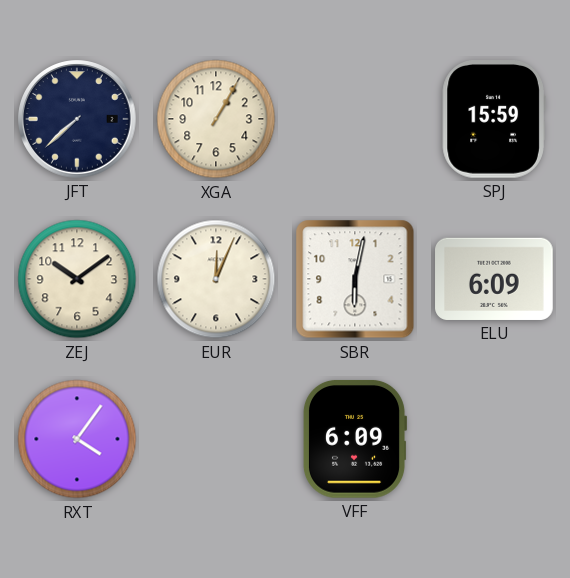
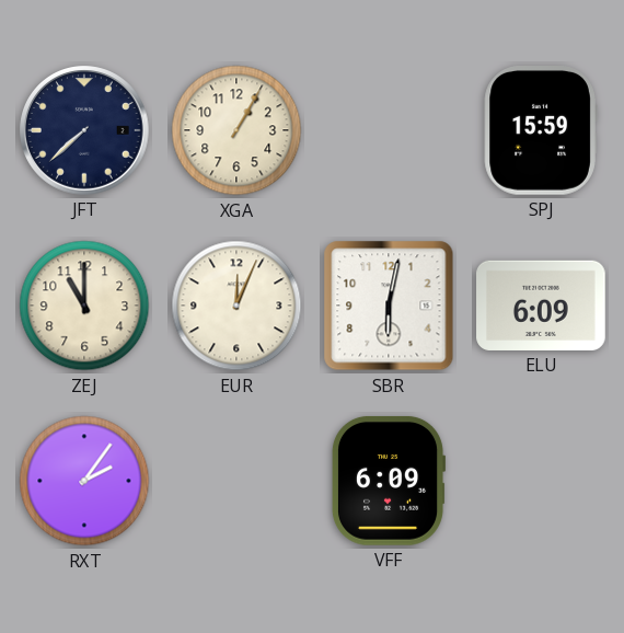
ZEJ: 10:09 -> 11:00
RXT: 4:06 -> 2:06
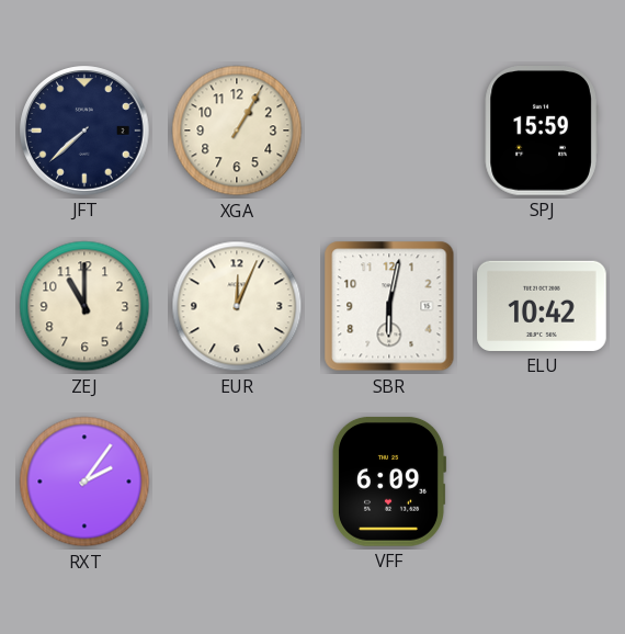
ELU: 6:09 -> 10:42
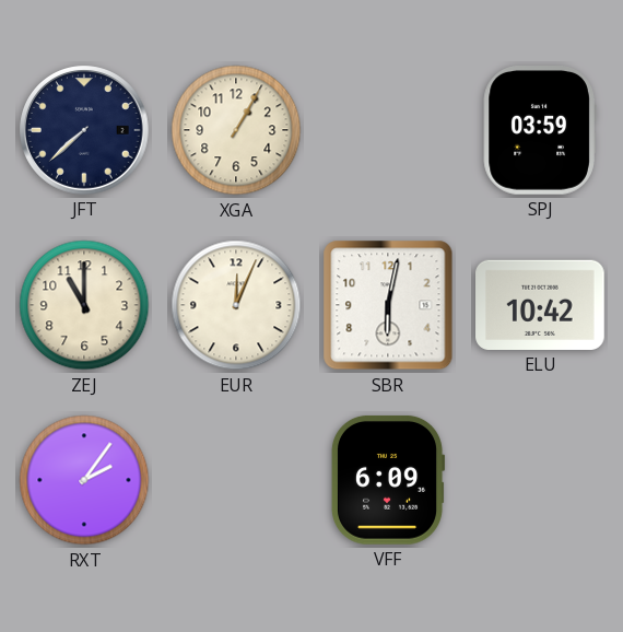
SPJ: 15:59 -> 03:59
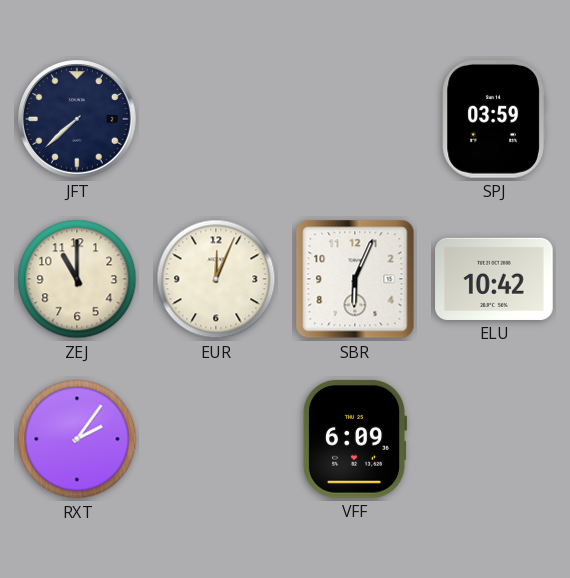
XGA: 1:05 -> none
SBR: 6:02 -> 6:04
